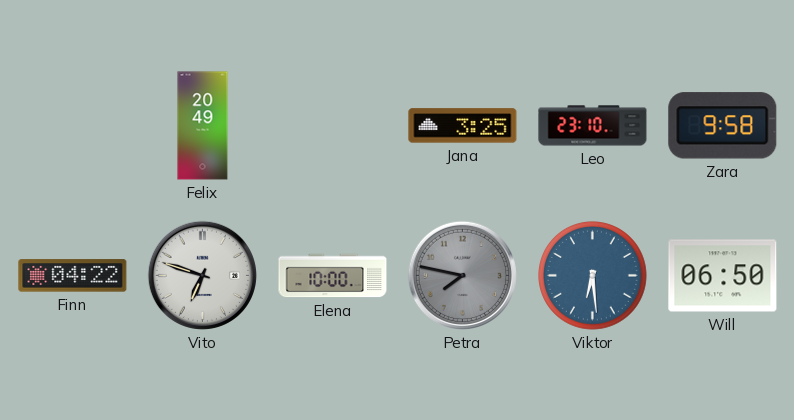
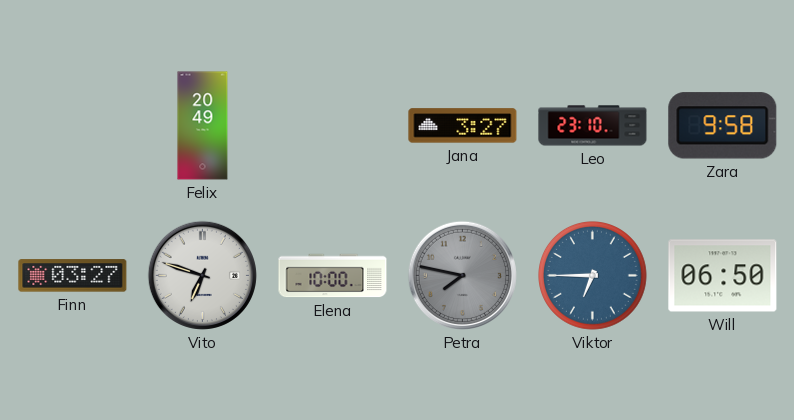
Jana: 3:25 -> 3:27
Finn: 04:22 -> 03:27
Viktor: 6:29 -> 6:45
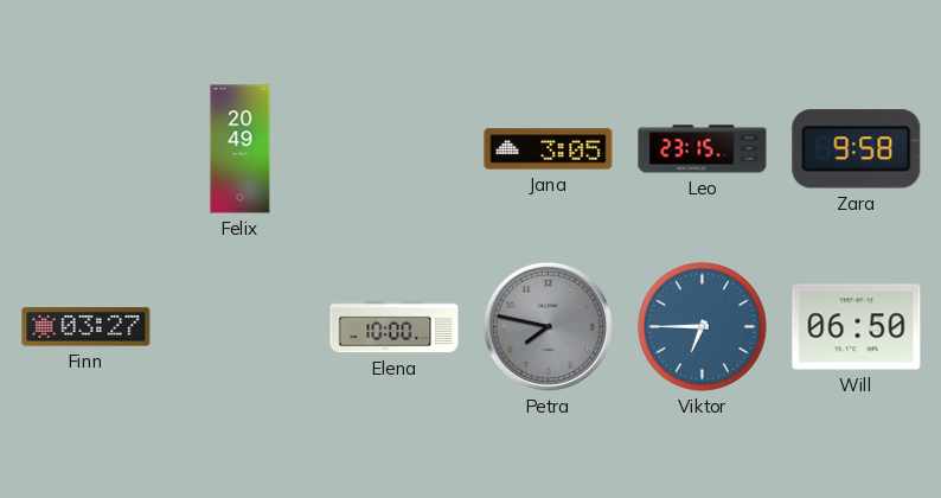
Jana: 3:27 -> 3:05
Leo: 23:10 -> 23:15
Vito: 6:48 -> none
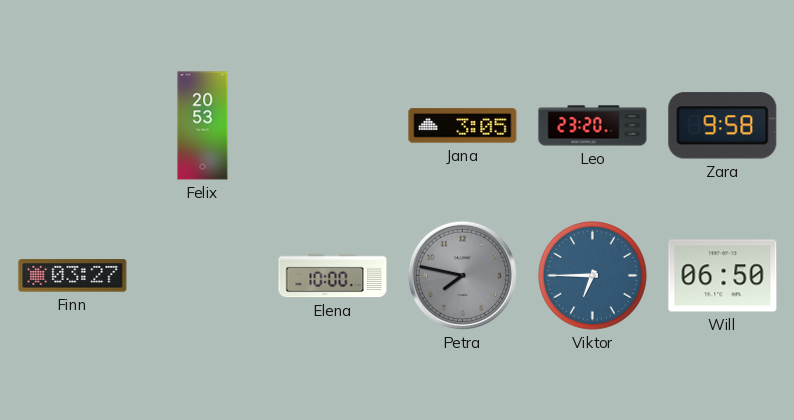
Felix: 20:49 -> 20:53
Leo: 23:15 -> 23:20
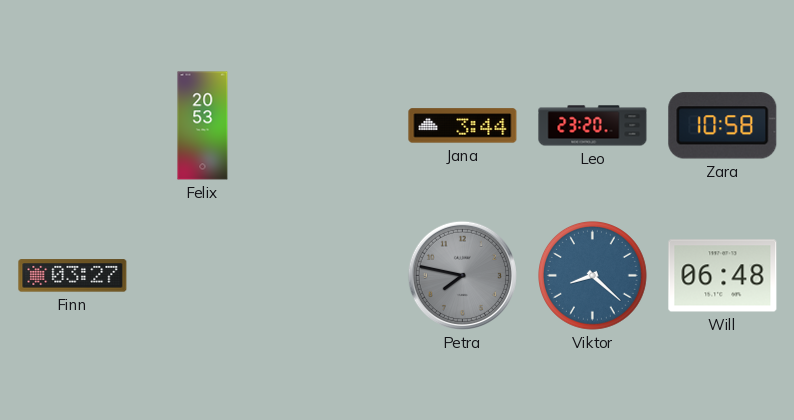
Jana: 3:05 -> 3:44
Zara: 9:58 -> 10:58
Elena: 10:00 -> none
Viktor: 6:45 -> 8:22
Will: 06:50 -> 06:48
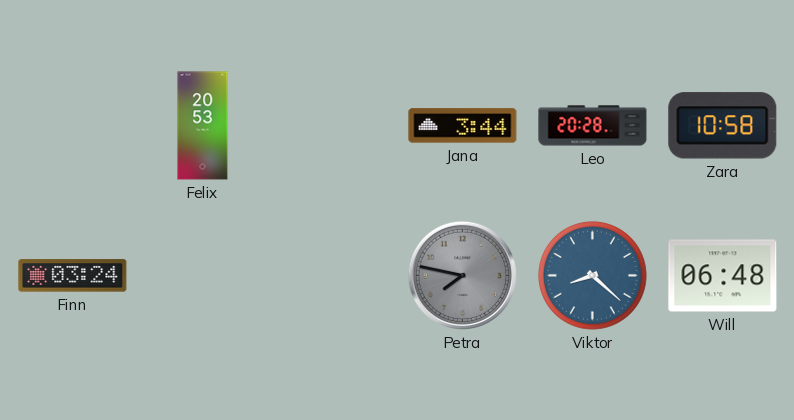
Leo: 23:20 -> 20:28
Finn: 03:27 -> 03:24
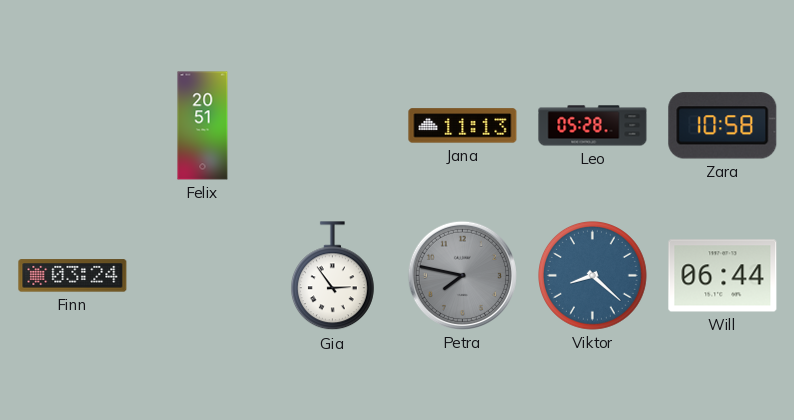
Felix: 20:53 -> 20:51
Jana: 3:44 -> 11:13
Leo: 20:28 -> 05:28
Gia: none -> 2:54
Will: 06:48 -> 06:44
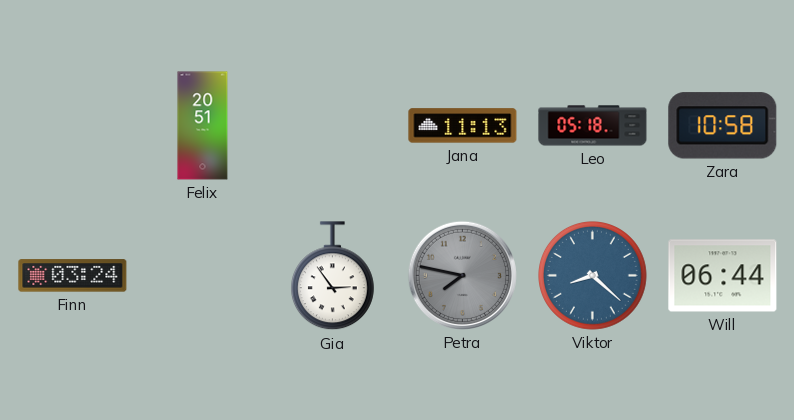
Leo: 05:28 -> 05:18
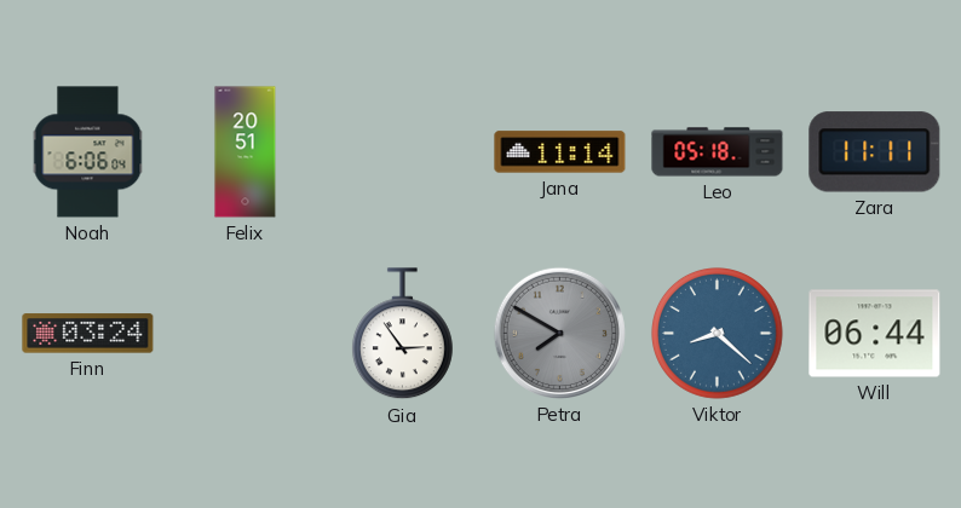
Noah: none -> 6:06
Jana: 11:13 -> 11:14
Zara: 10:58 -> 11:11
Petra: 7:47 -> 7:50
